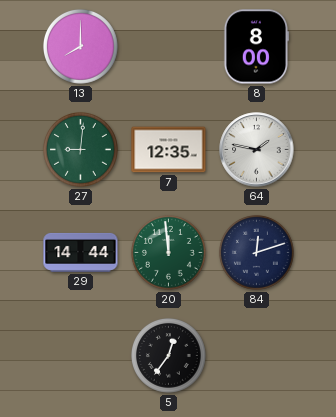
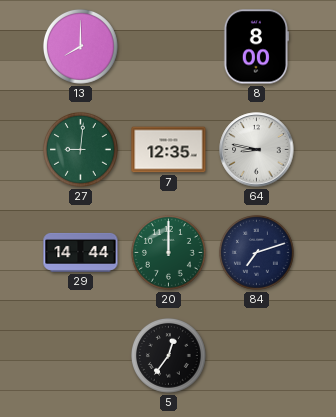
64: 1:47 -> 8:47
20: 11:59 -> 12:00
84: 12:12 -> 7:12
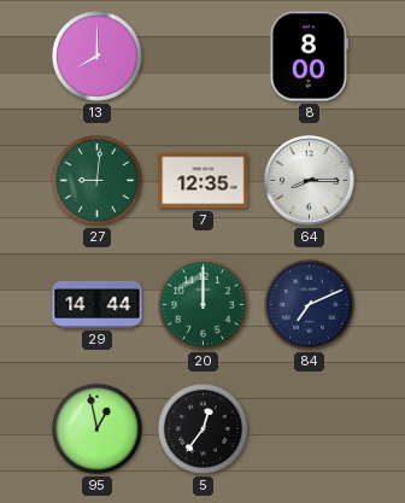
64: 8:47 -> 8:15
84: 7:12 -> 7:11
95: none -> 12:58
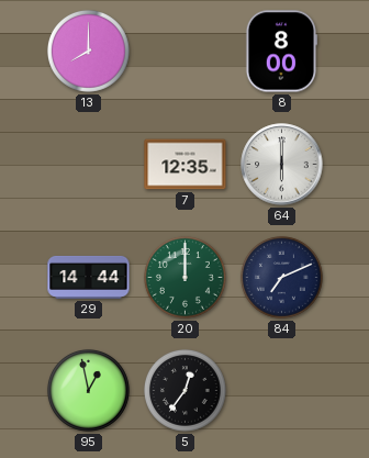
27: 9:01 -> none
64: 8:15 -> 6:00
